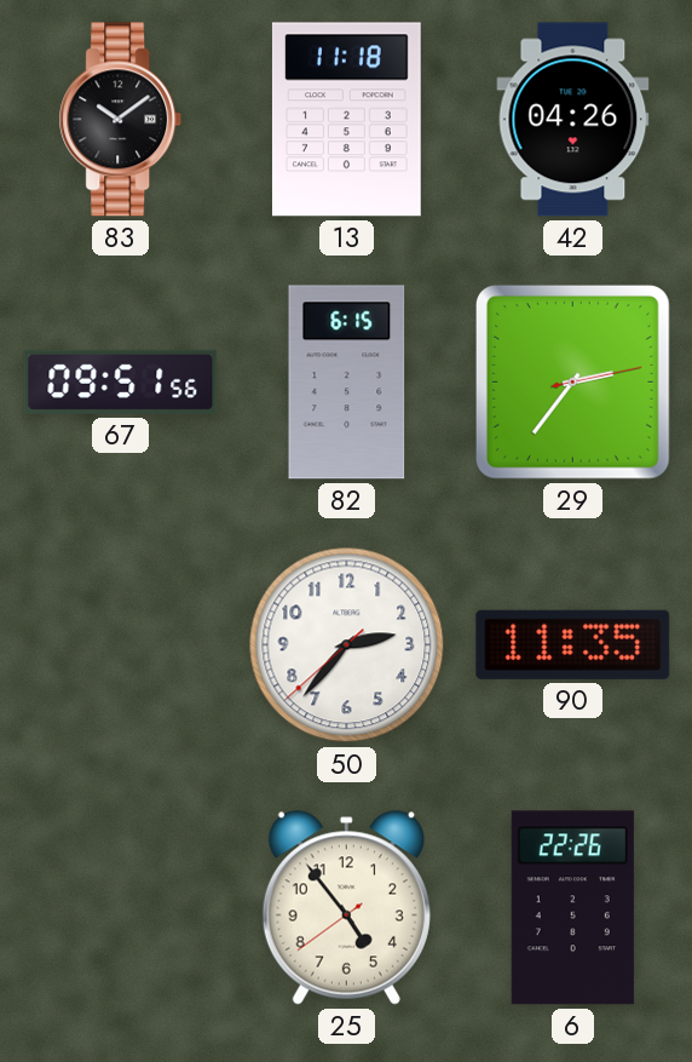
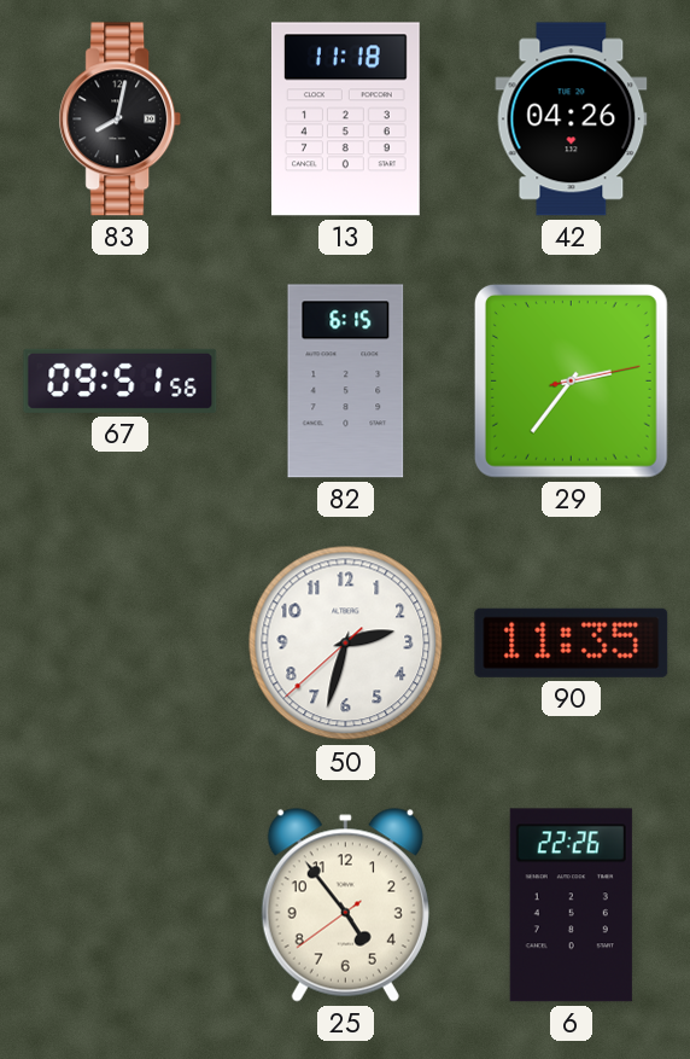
83: 10:09 -> 8:02
50: 2:36 -> 2:32
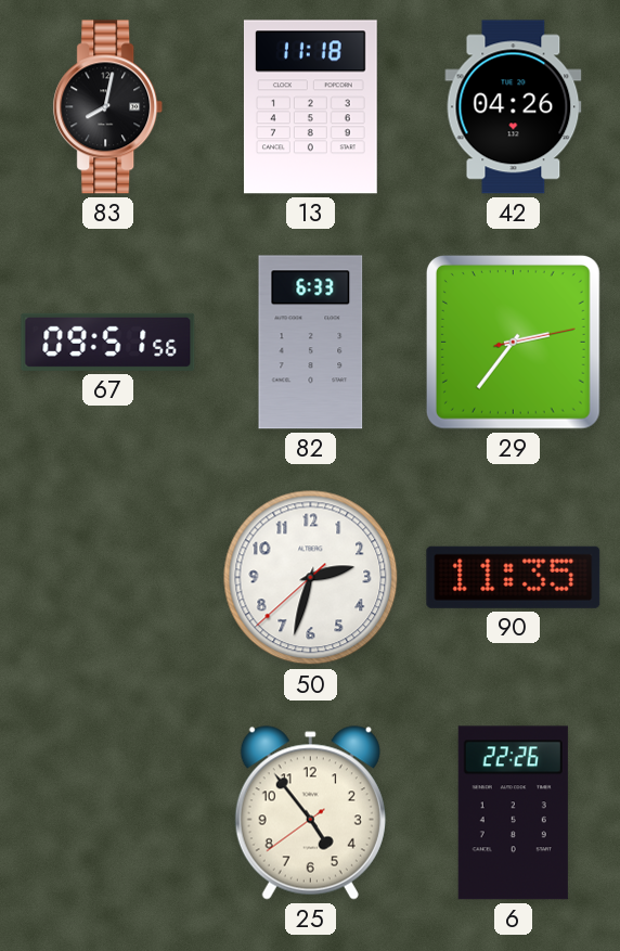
82: 6:15 -> 6:33
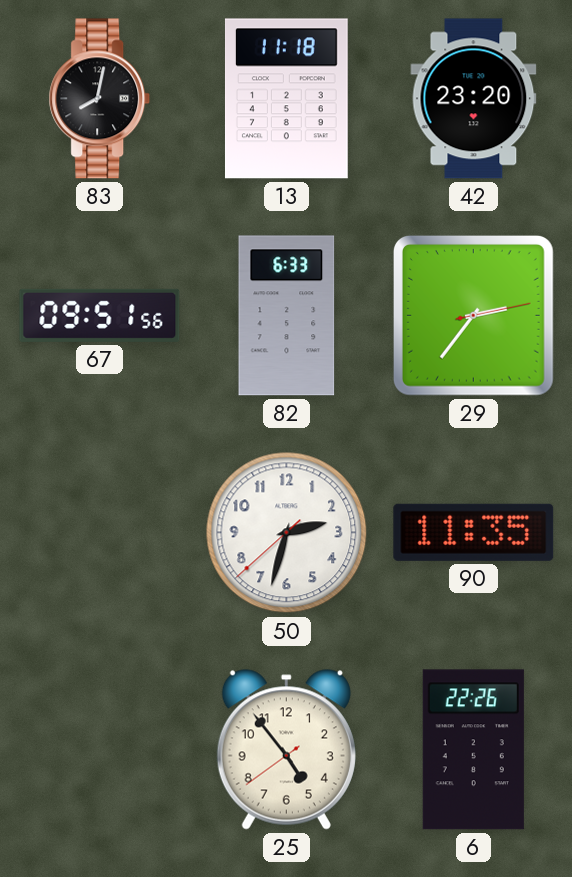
42: 04:26 -> 23:20
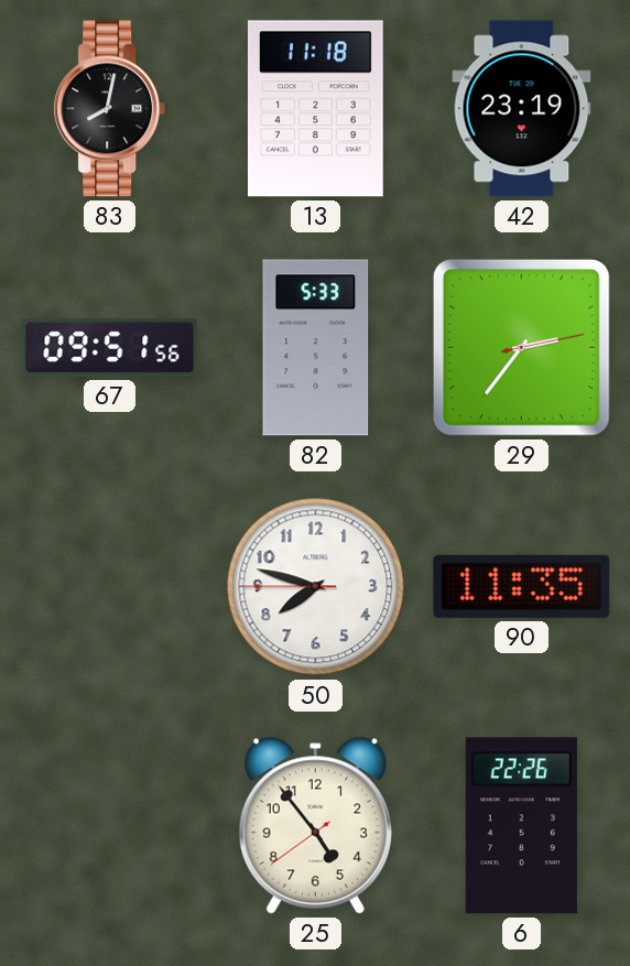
42: 23:20 -> 23:19
82: 6:33 -> 5:33
50: 2:32 -> 7:47
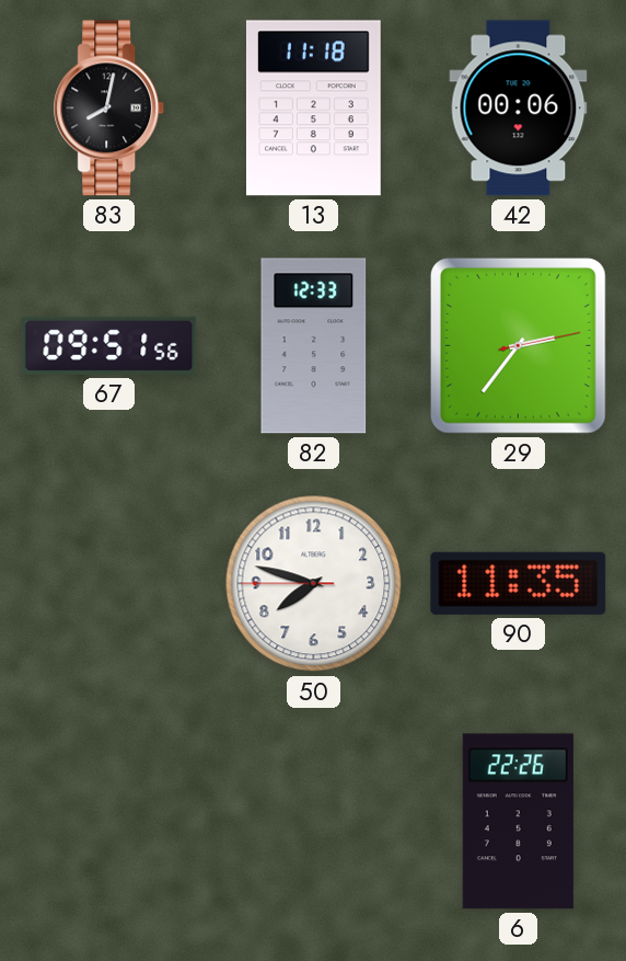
42: 23:19 -> 00:06
82: 5:33 -> 12:33
25: 4:53 -> none
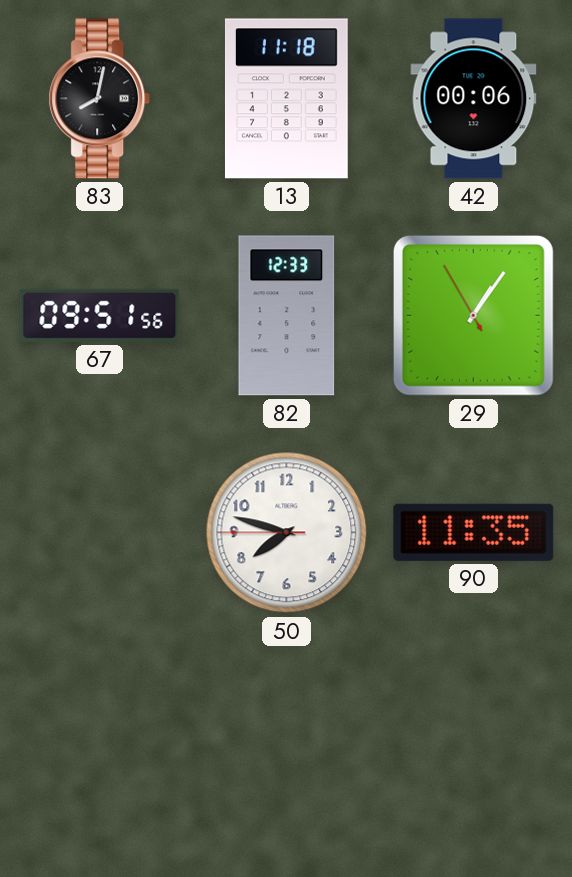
29: 2:36 -> 1:05
6: 22:26 -> none
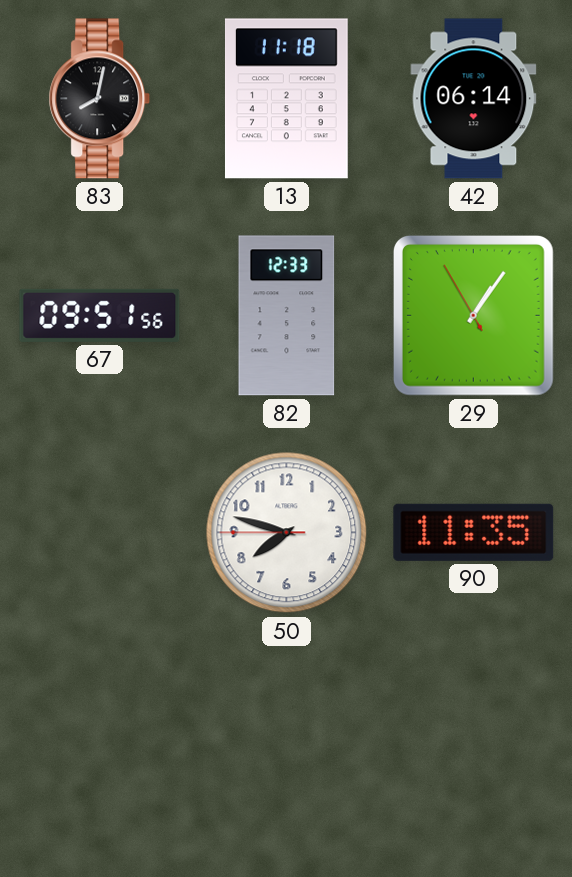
42: 00:06 -> 06:14
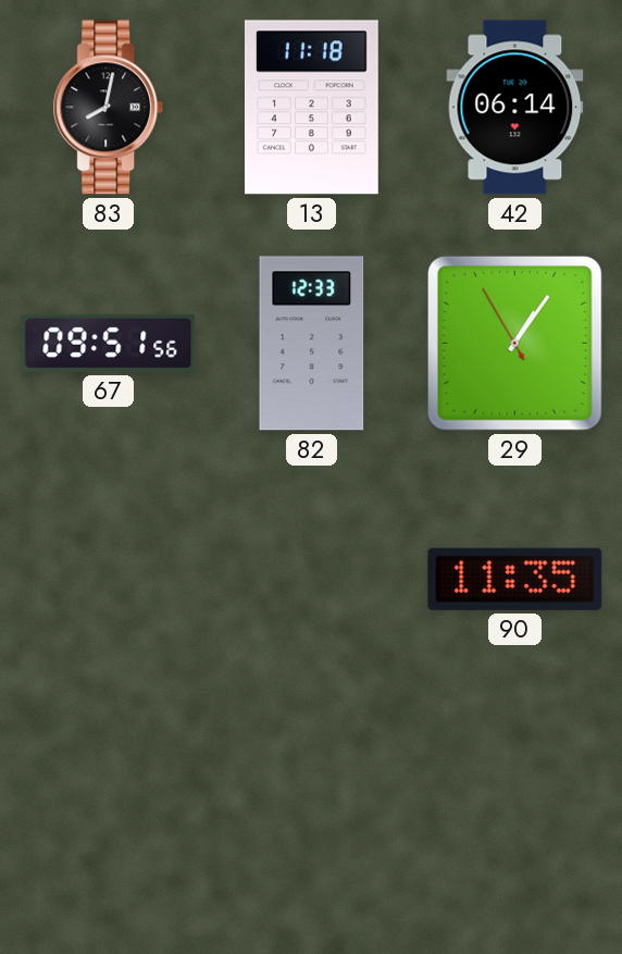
50: 7:47 -> none
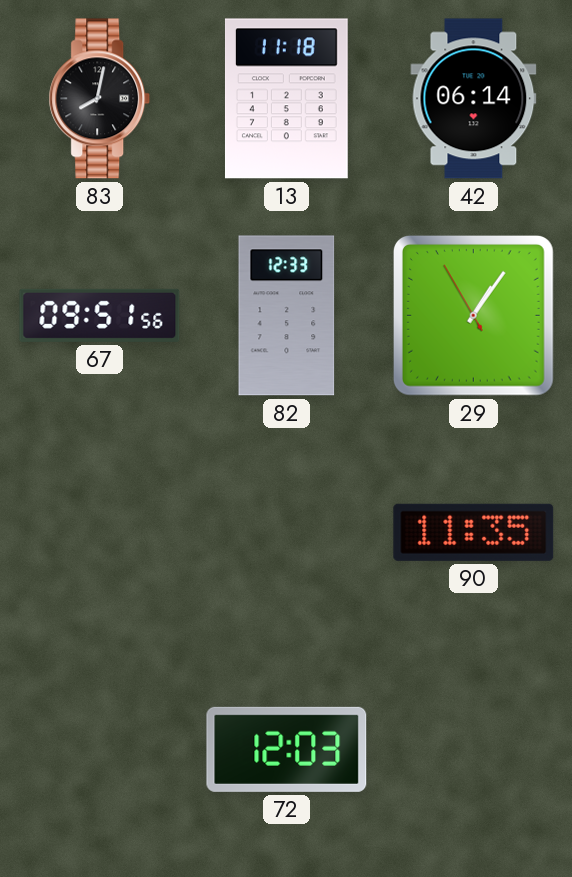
72: none -> 12:03
